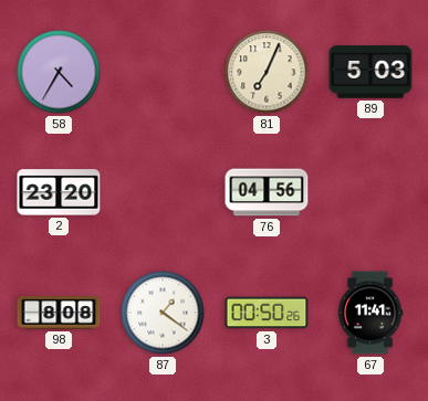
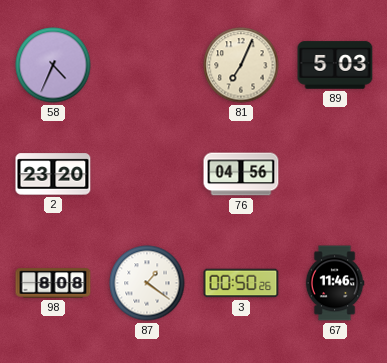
58: 4:35 -> 4:34
67: 11:41 -> 11:46
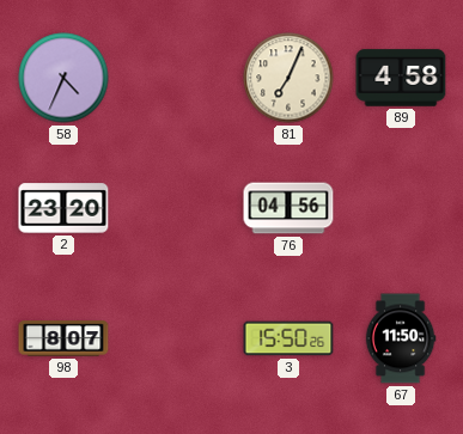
89: 5:03 -> 4:58
98: 8:08 -> 8:07
87: 1:21 -> none
3: 00:50 -> 15:50
67: 11:46 -> 11:50
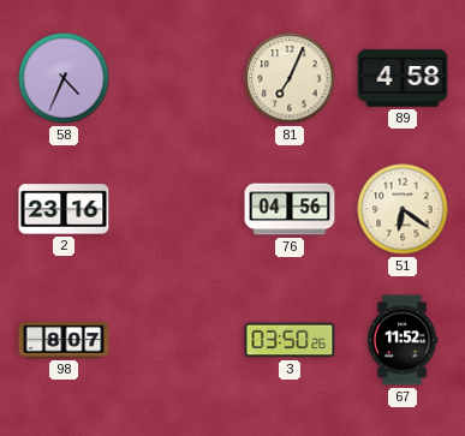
2: 23:20 -> 23:16
51: none -> 6:21
3: 15:50 -> 03:50
67: 11:50 -> 11:52
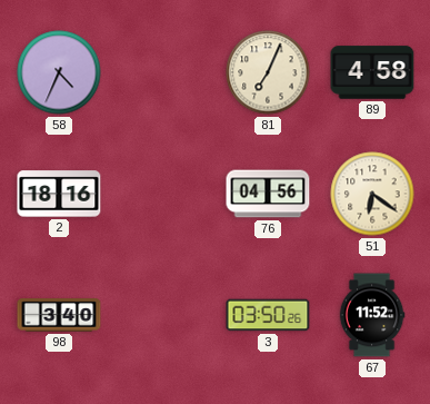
2: 23:16 -> 18:16
98: 8:07 -> 3:40
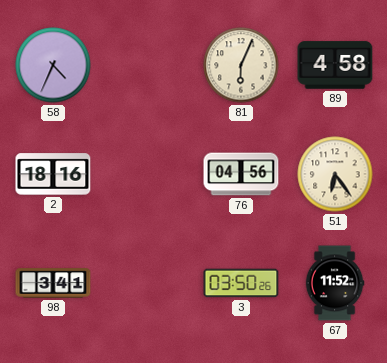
81: 7:04 -> 6:04
51: 6:21 -> 6:24
98: 3:40 -> 3:41
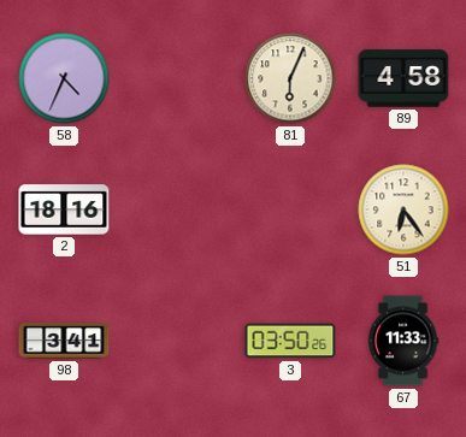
76: 04:56 -> none
67: 11:52 -> 11:33
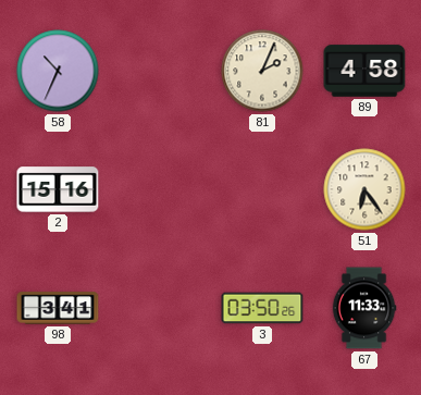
58: 4:34 -> 10:34
81: 6:04 -> 2:04
2: 18:16 -> 15:16
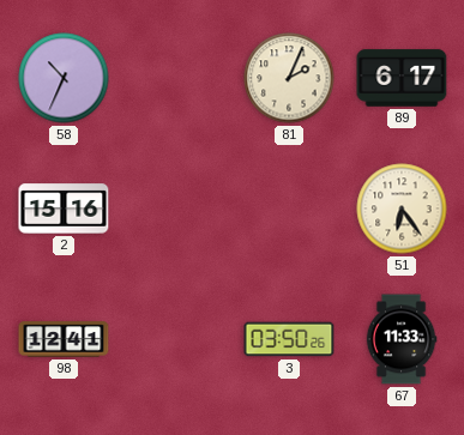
89: 4:58 -> 6:17
98: 3:41 -> 12:41
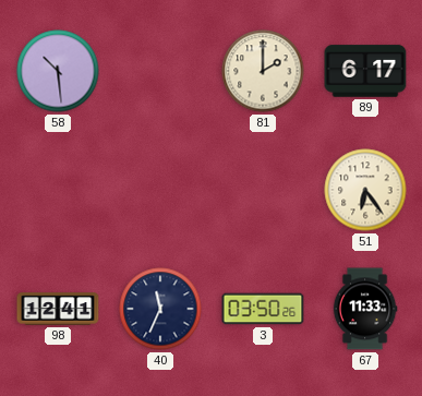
58: 10:34 -> 10:29
81: 2:04 -> 2:00
2: 15:16 -> none
40: none -> 11:34
